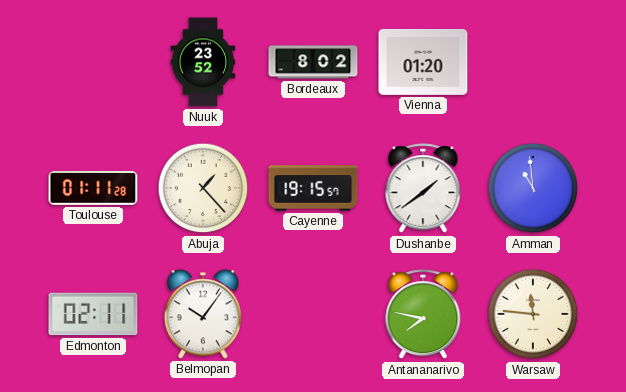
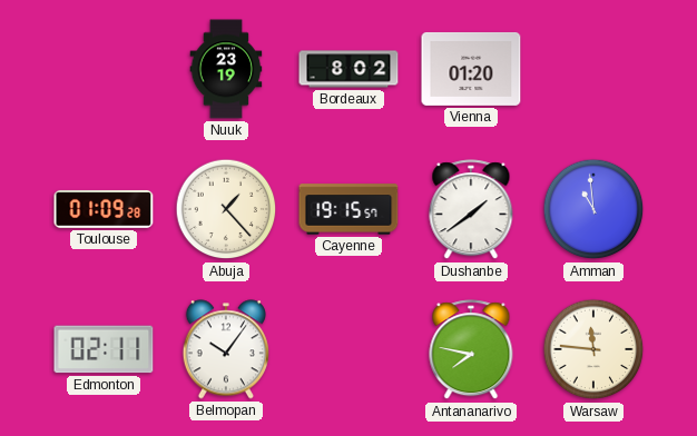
Nuuk: 23:52 -> 23:19
Toulouse: 01:11 -> 01:09
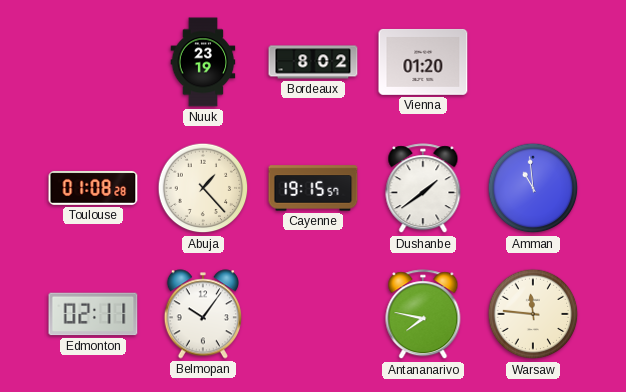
Toulouse: 01:09 -> 01:08
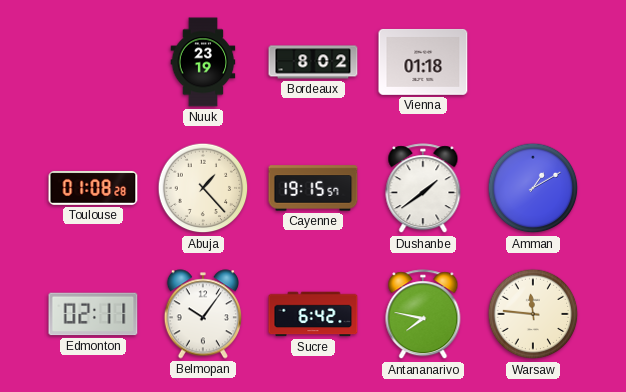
Vienna: 01:20 -> 01:18
Amman: 10:59 -> 1:10
Sucre: none -> 6:42
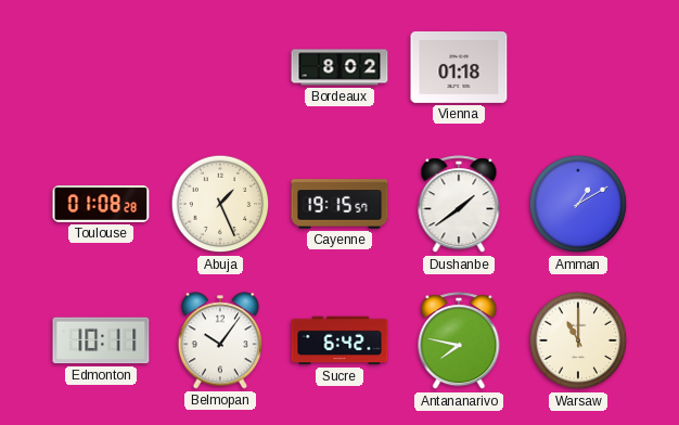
Nuuk: 23:19 -> none
Abuja: 1:23 -> 1:26
Edmonton: 02:11 -> 10:11
Warsaw: 11:46 -> 11:00
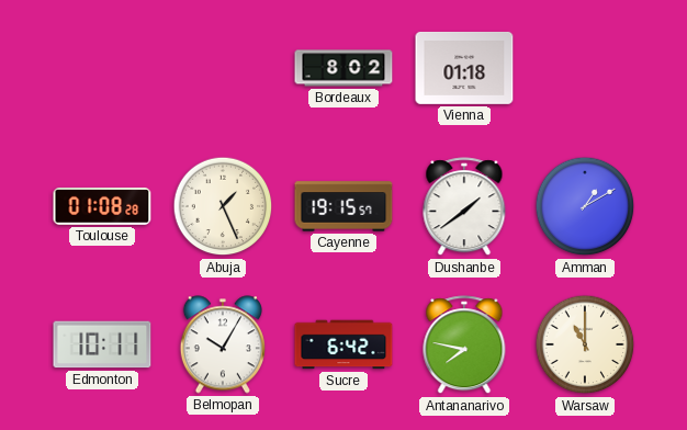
Belmopan: 10:06 -> 10:05
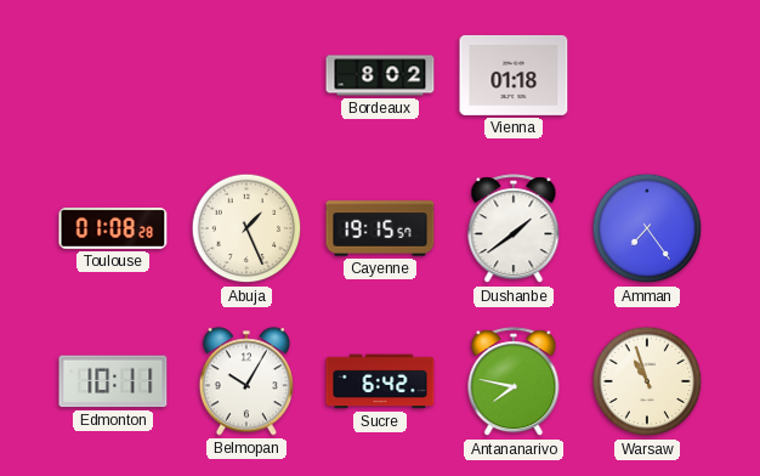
Amman: 1:10 -> 7:24
Warsaw: 11:00 -> 10:57
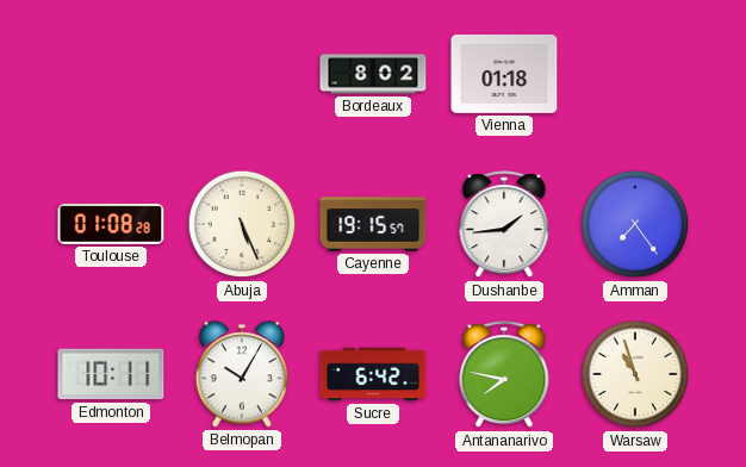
Abuja: 1:26 -> 5:26
Dushanbe: 1:39 -> 1:44
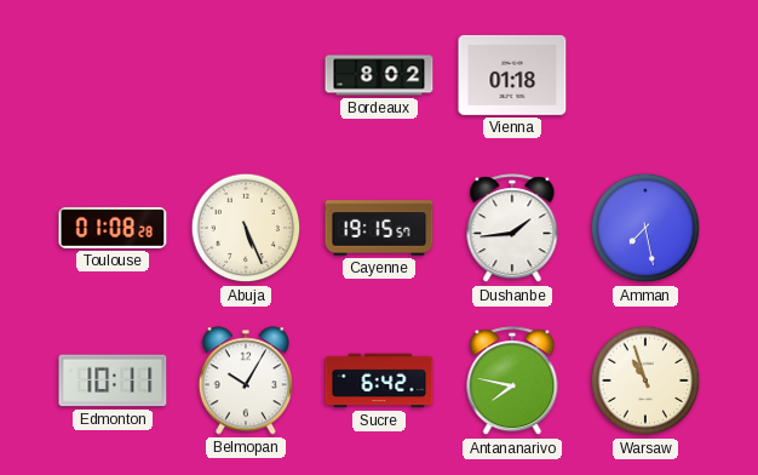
Amman: 7:24 -> 7:28
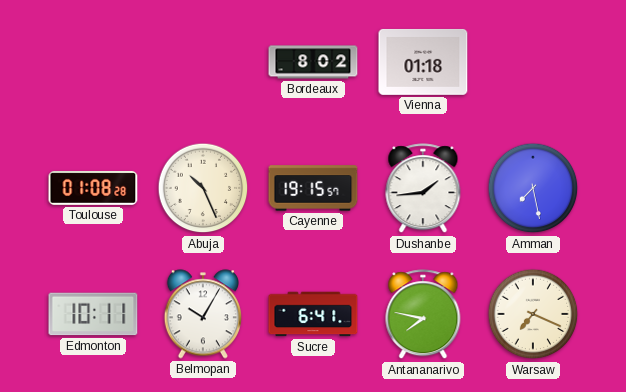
Abuja: 5:26 -> 10:26
Sucre: 6:42 -> 6:41
Warsaw: 10:57 -> 7:19
